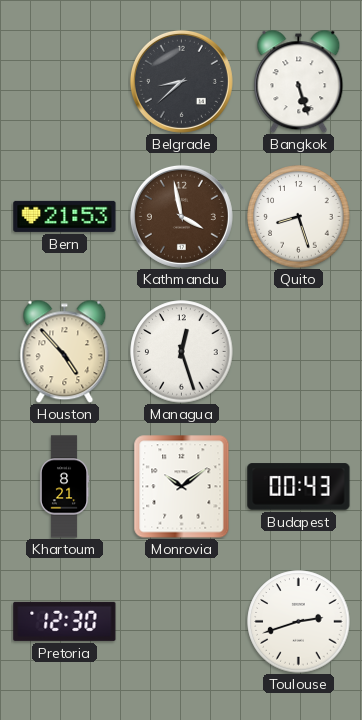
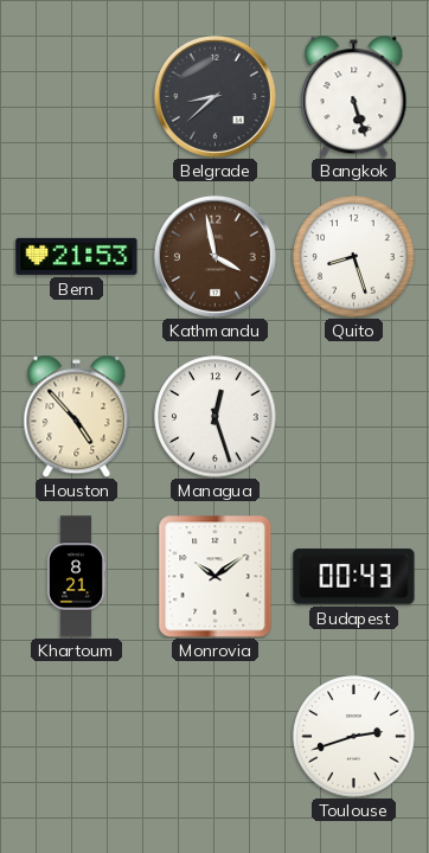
Pretoria: 12:30 -> none
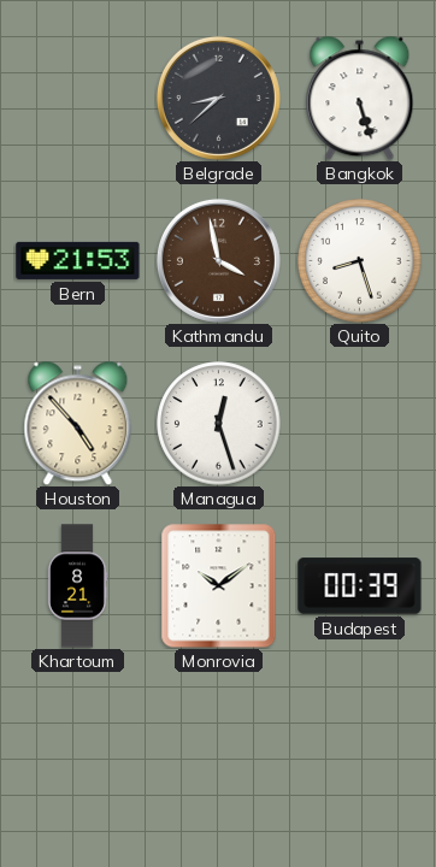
Budapest: 00:43 -> 00:39
Toulouse: 2:42 -> none
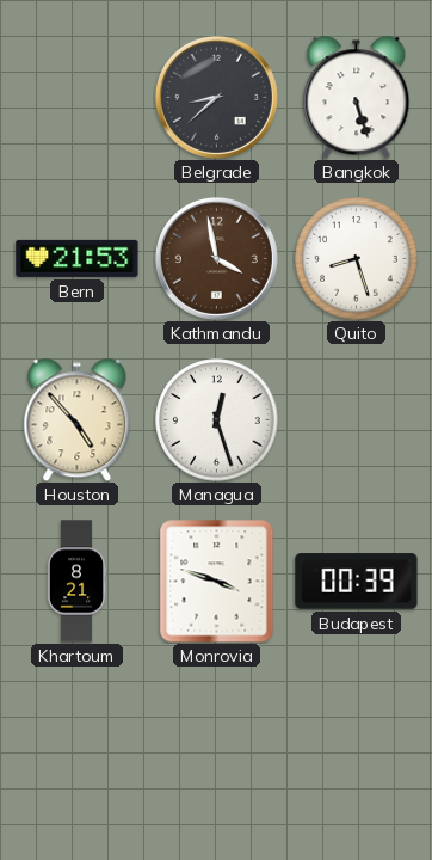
Monrovia: 10:09 -> 3:48
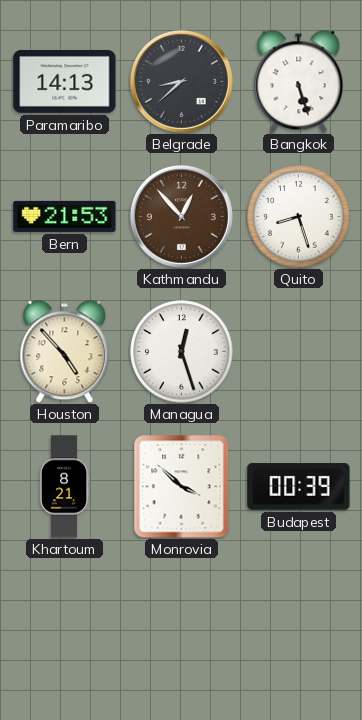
Paramaribo: none -> 14:13
Kathmandu: 3:58 -> 12:53
Monrovia: 3:48 -> 3:52
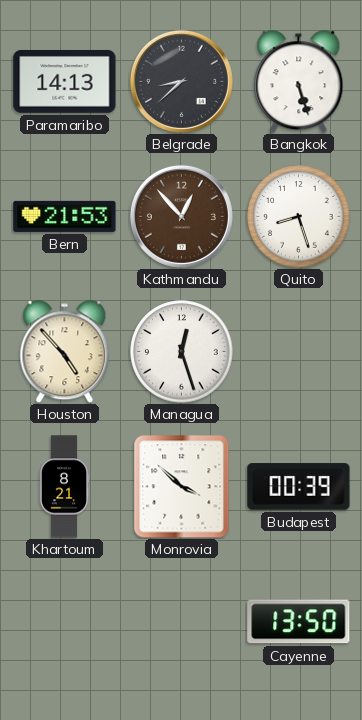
Cayenne: none -> 13:50
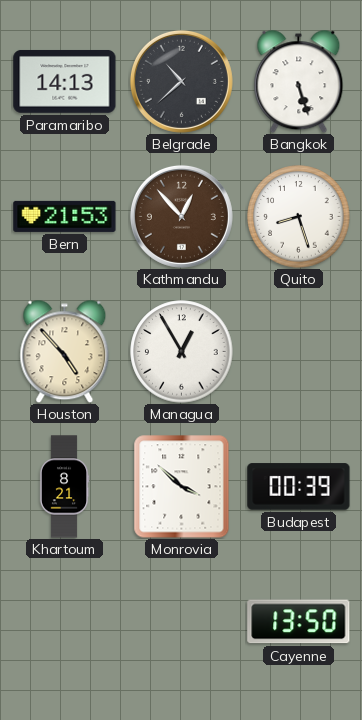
Belgrade: 8:38 -> 10:38
Managua: 12:27 -> 12:55
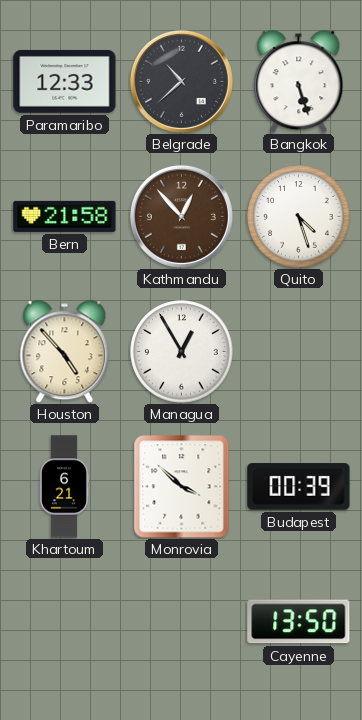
Paramaribo: 14:13 -> 12:33
Bern: 21:53 -> 21:58
Quito: 8:27 -> 4:27
Khartoum: 8:21 -> 6:21
